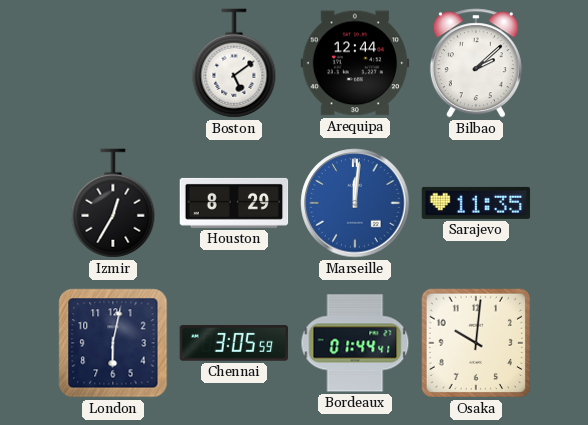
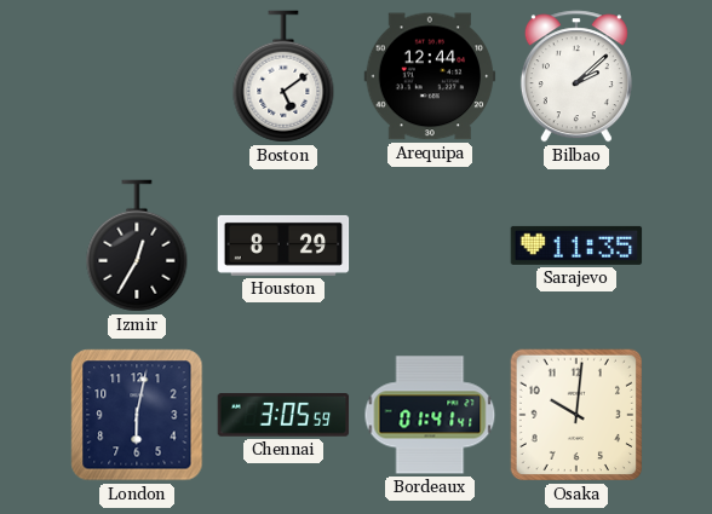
Marseille: 12:01 -> none
Bordeaux: 01:44 -> 01:41
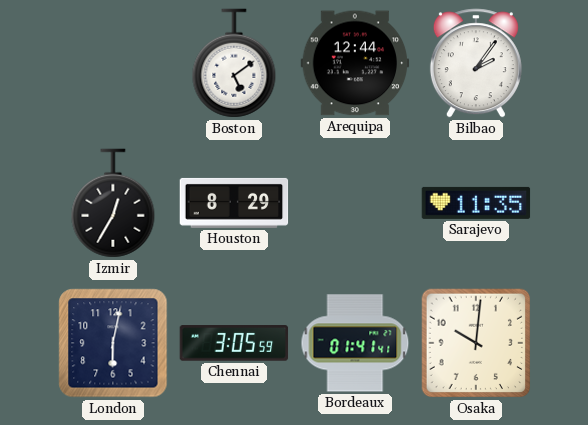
Bilbao: 2:08 -> 2:06
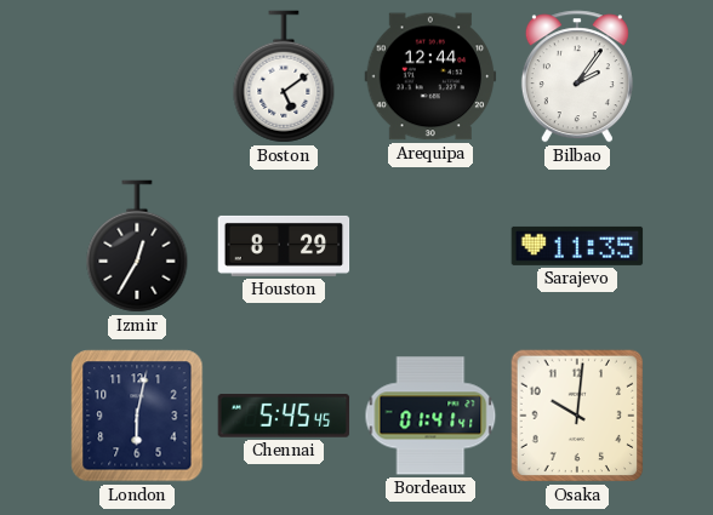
Chennai: 3:05 -> 5:45
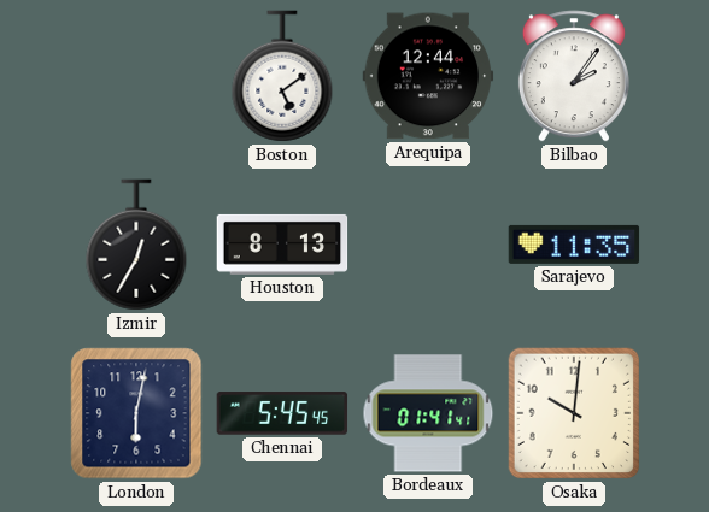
Houston: 8:29 -> 8:13
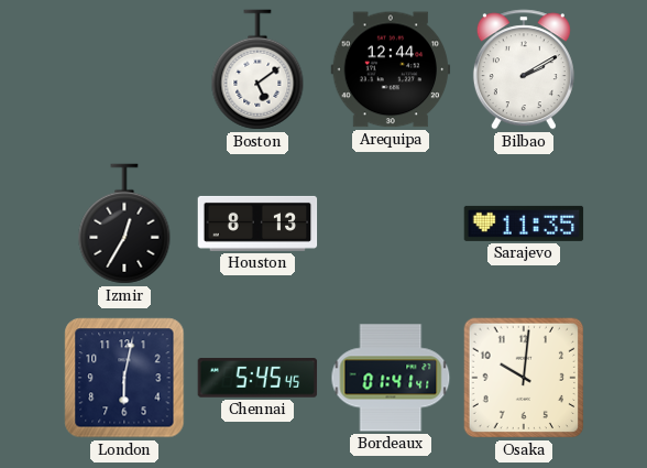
Bilbao: 2:06 -> 2:10
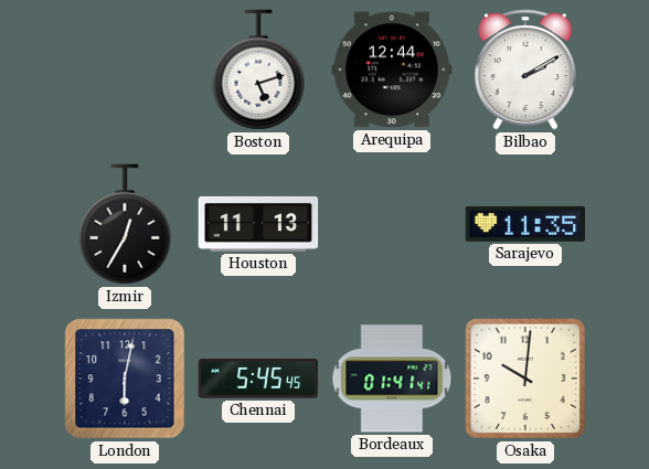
Boston: 5:09 -> 5:12
Houston: 8:13 -> 11:13
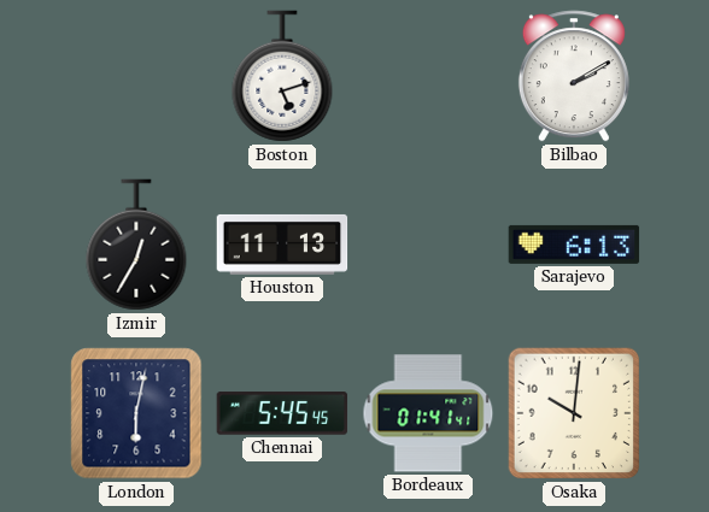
Arequipa: 12:44 -> none
Sarajevo: 11:35 -> 6:13
